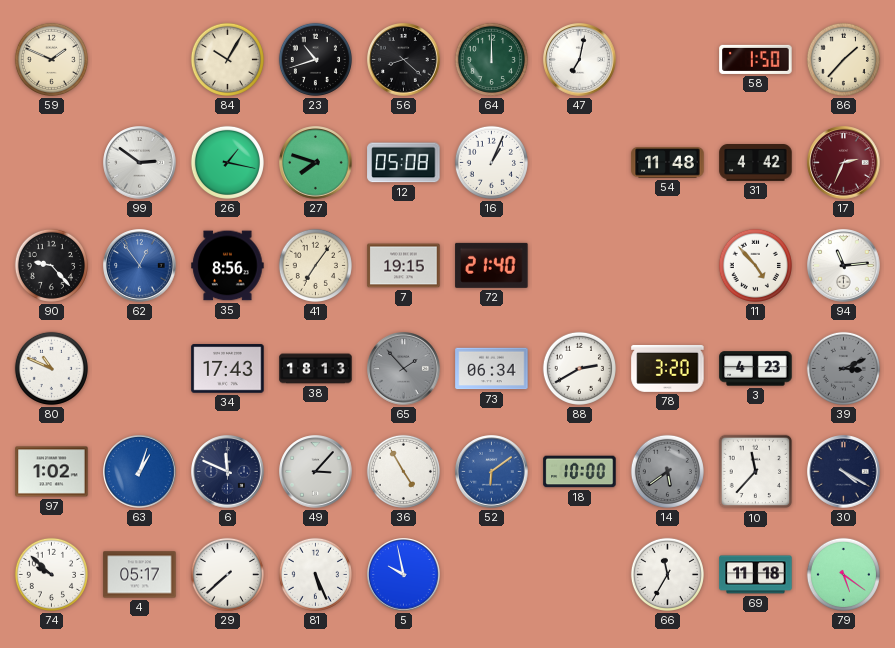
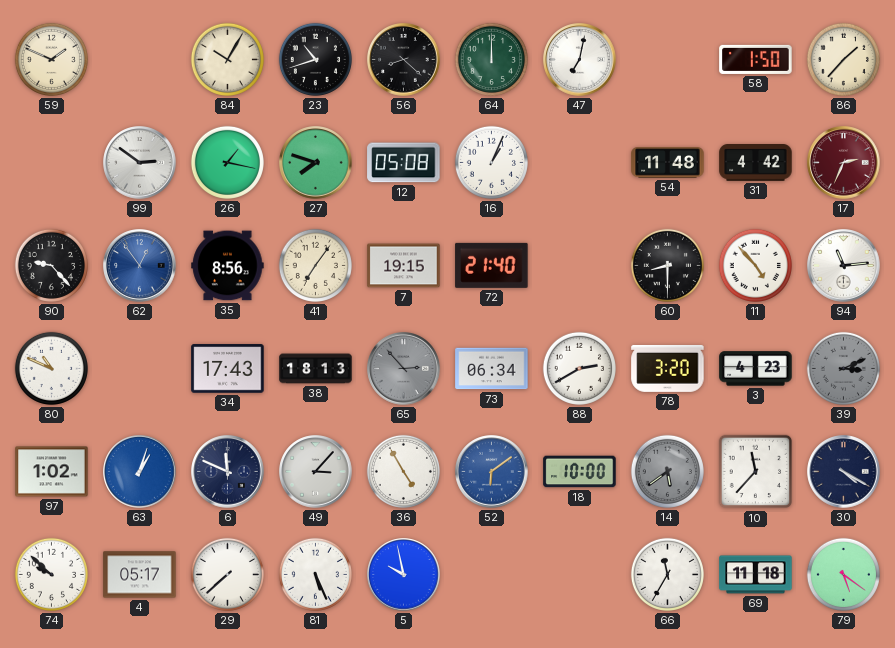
60: none -> 8:30
65: 1:53 -> 2:53
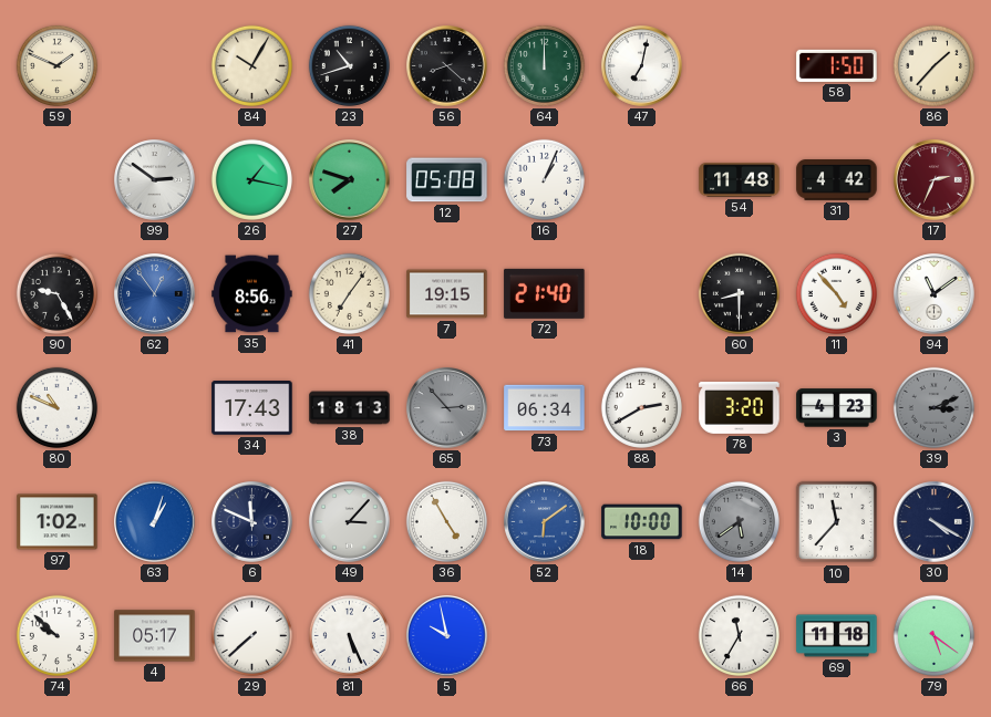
90: 9:23 -> 9:25
94: 11:14 -> 11:09
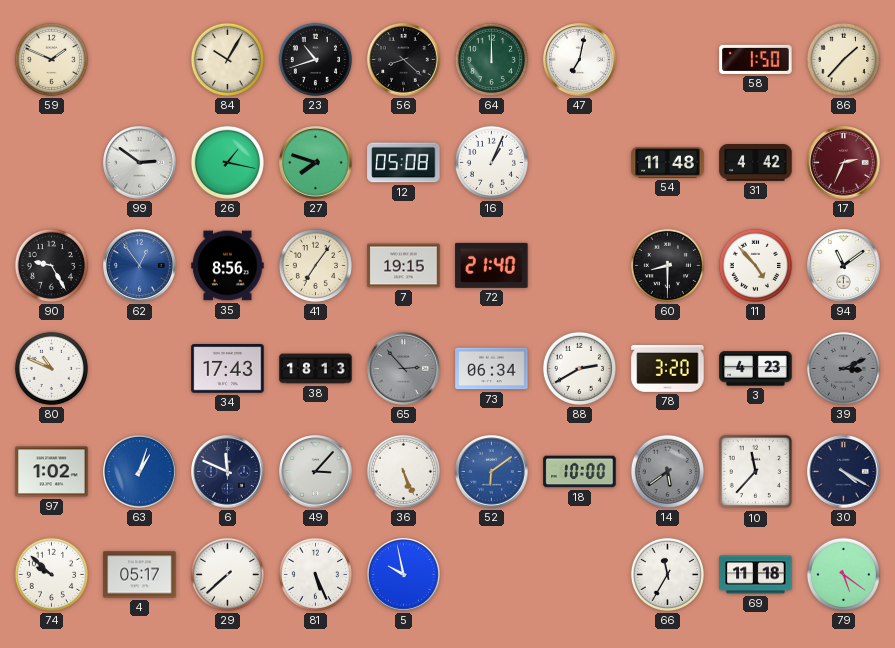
36: 4:55 -> 5:26
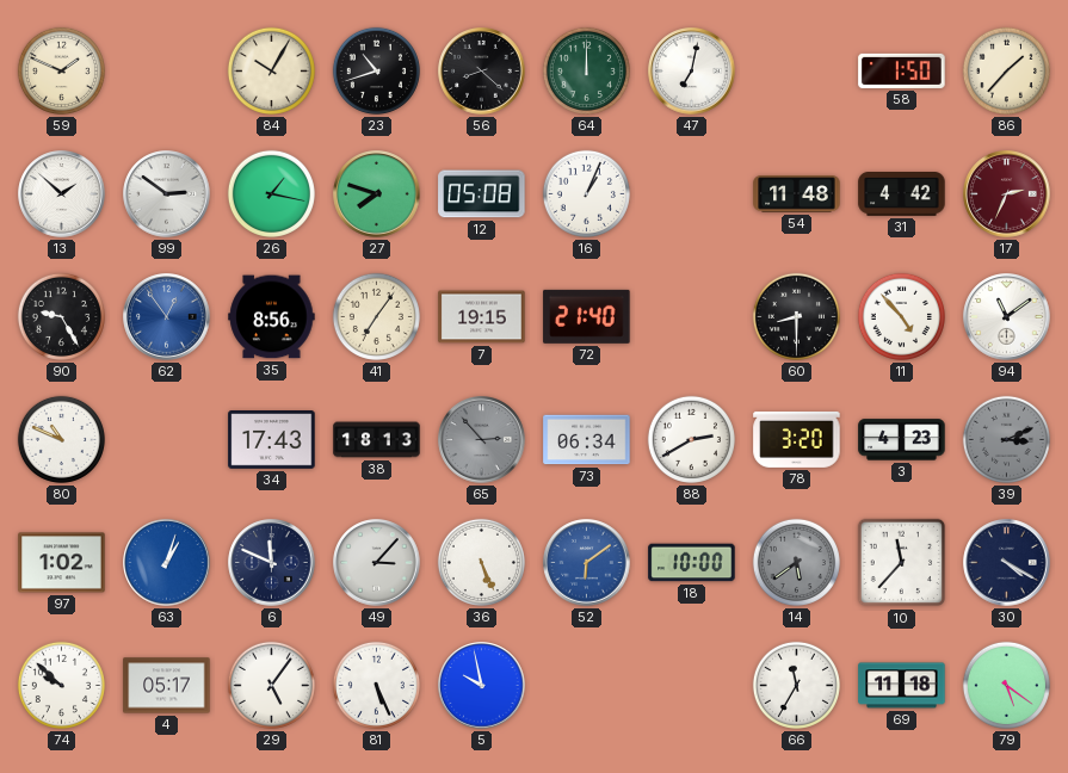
13: none -> 1:52
29: 7:38 -> 5:06
